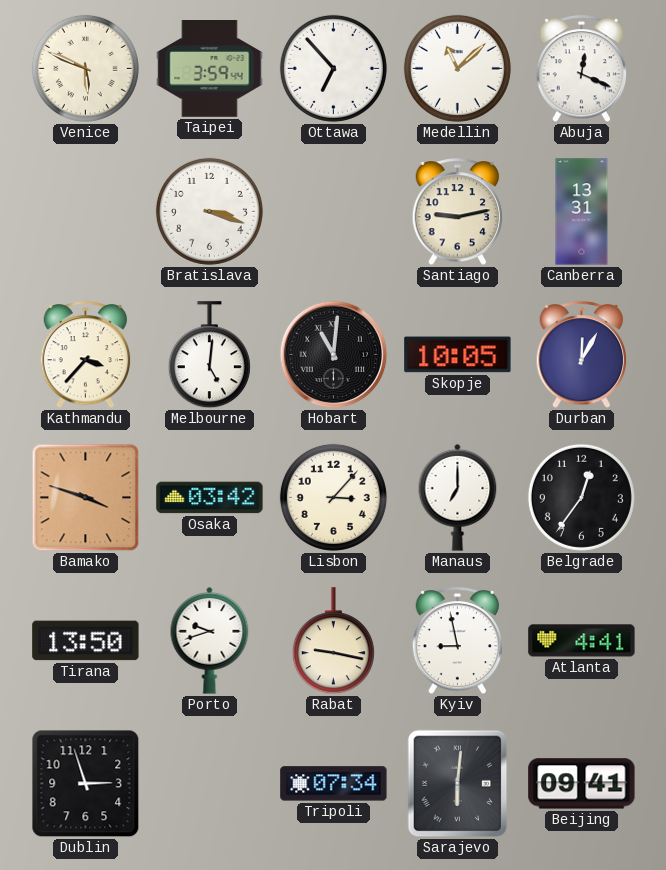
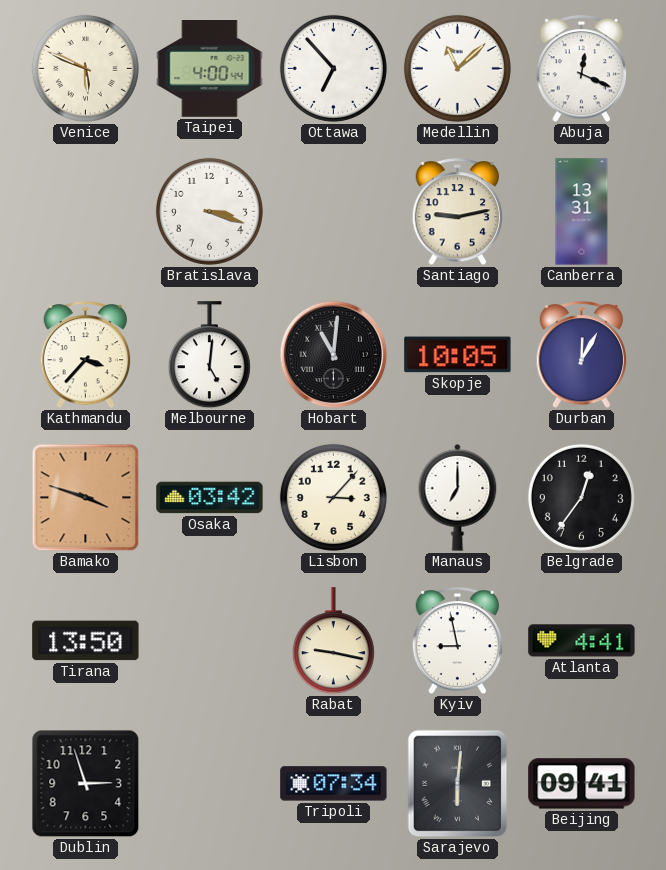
Taipei: 3:59 -> 4:00
Porto: 9:42 -> none
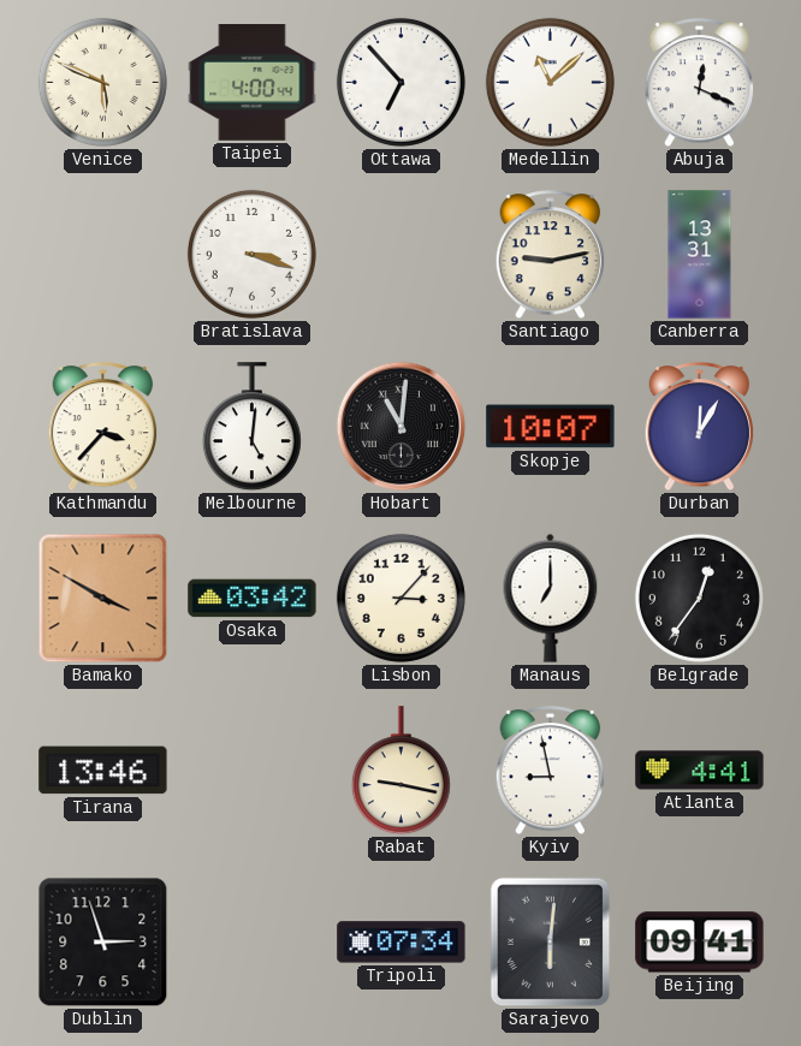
Skopje: 10:05 -> 10:07
Bamako: 3:48 -> 3:50
Tirana: 13:50 -> 13:46
